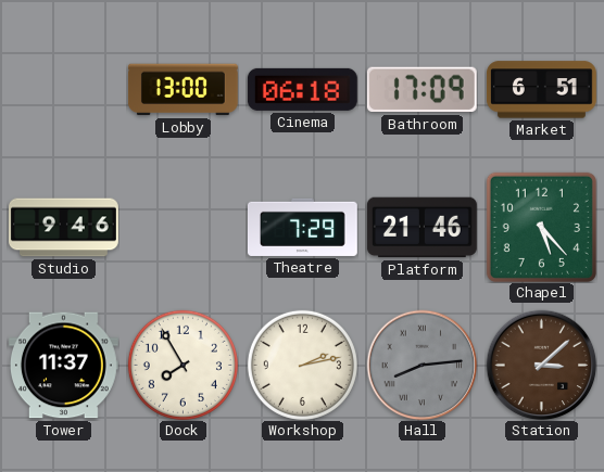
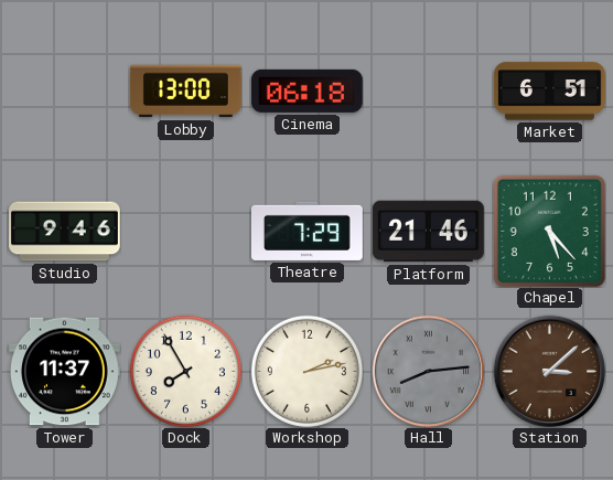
Bathroom: 17:09 -> none
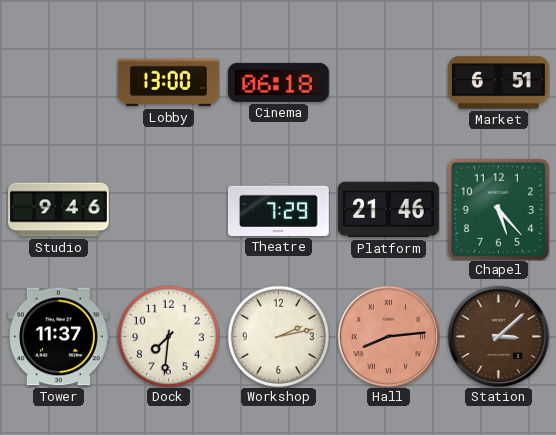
Dock: 7:55 -> 7:31
Hall dial: grey -> salmon
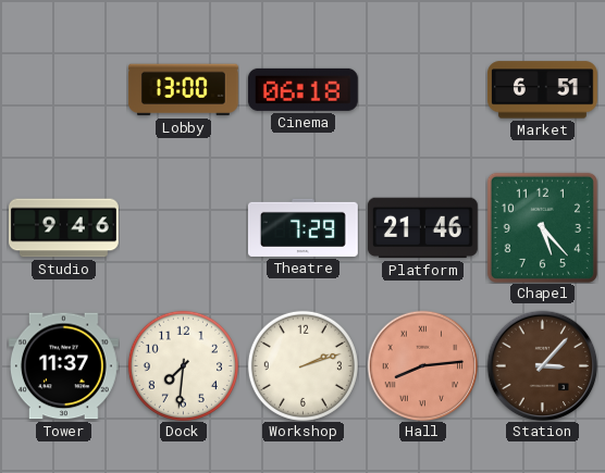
Workshop: 2:13 -> 2:12
Station: 3:08 -> 3:07
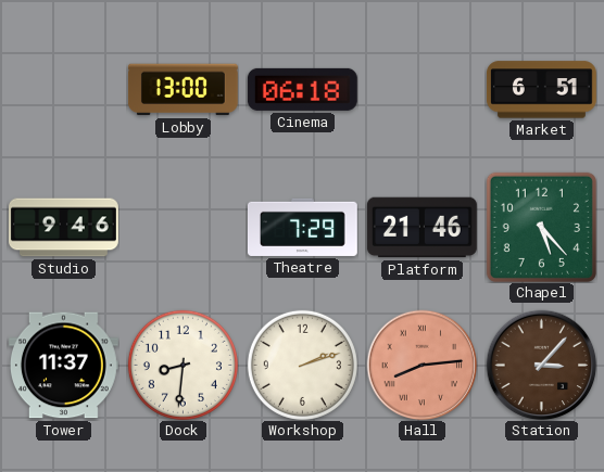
Dock: 7:31 -> 8:31
